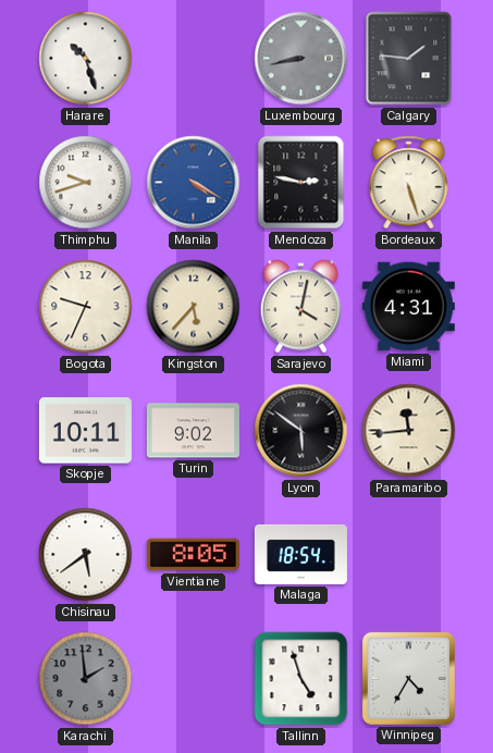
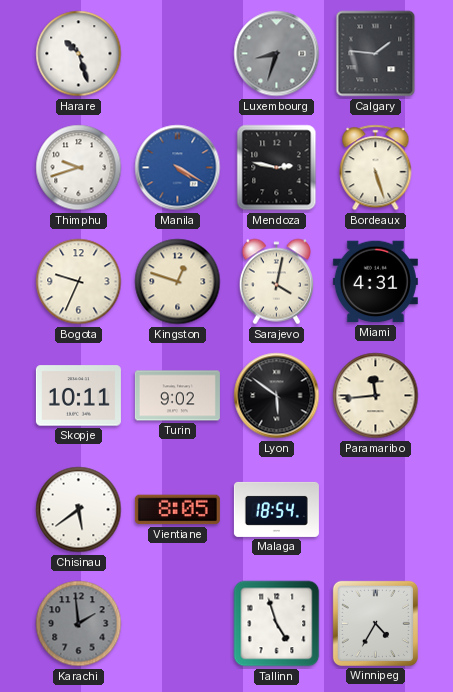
Luxembourg: 8:43 -> 8:33
Kingston: 5:37 -> 12:48
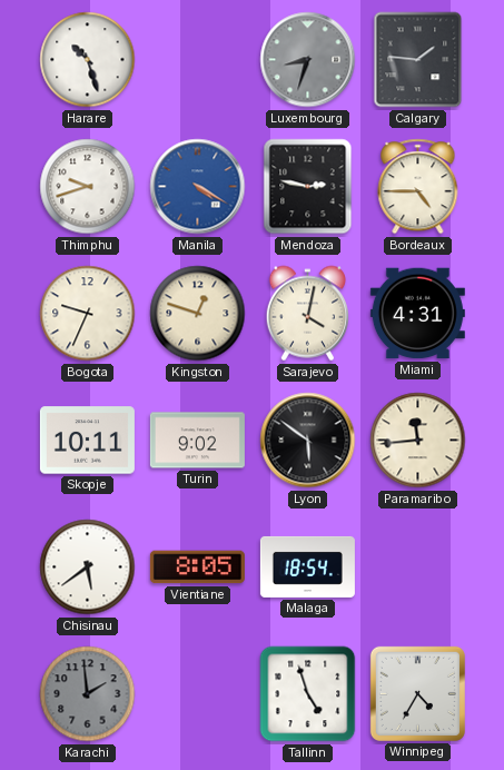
Bordeaux: 5:27 -> 4:45
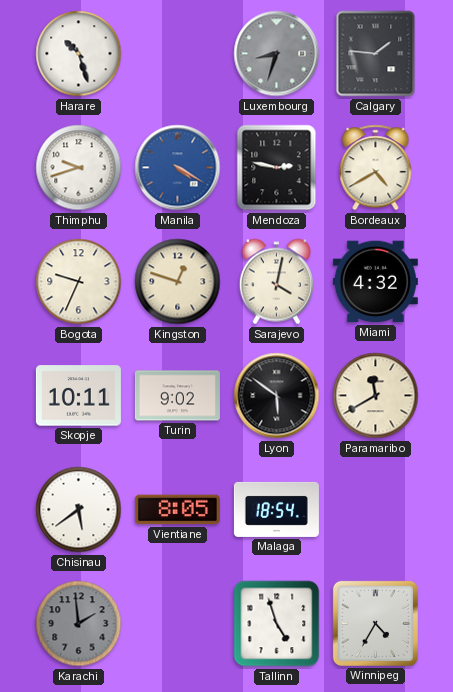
Bordeaux: 4:45 -> 4:40
Miami: 4:31 -> 4:32
Paramaribo: 11:44 -> 11:40
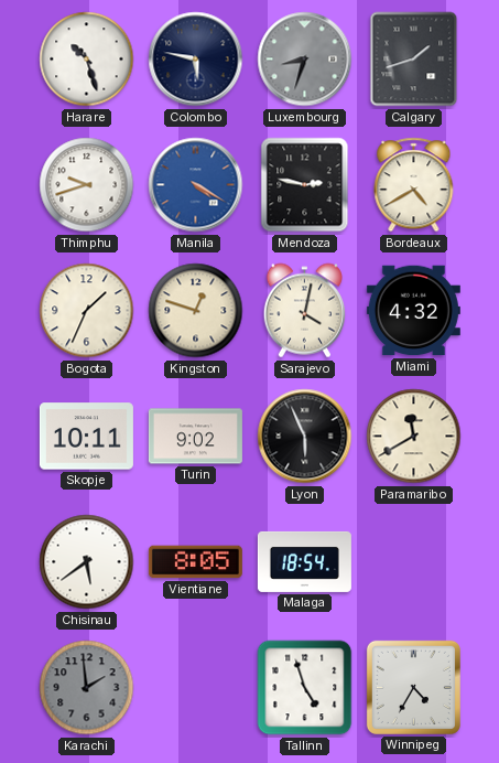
Colombo: none -> 5:47
Calgary: 1:46 -> 1:42
Bogota: 9:34 -> 1:34
Lyon: 5:51 -> 5:56
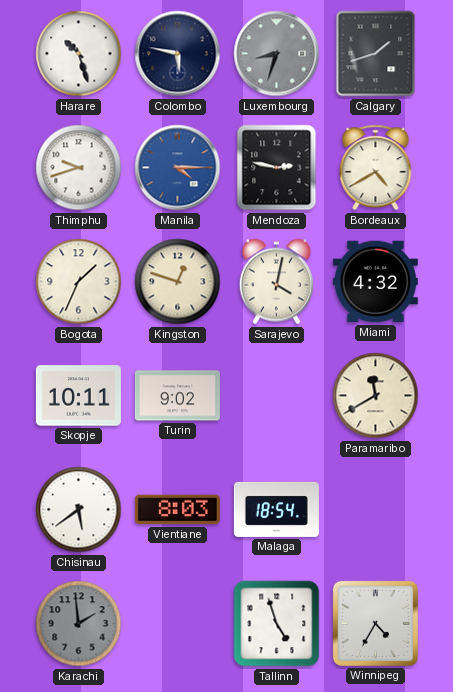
Manila: 4:20 -> 4:15
Lyon: 5:56 -> none
Vientiane: 8:05 -> 8:03
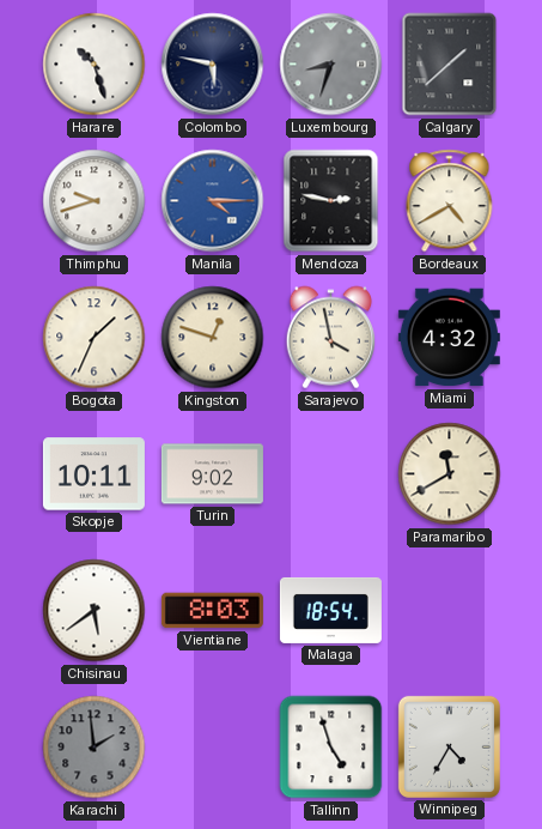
Calgary: 1:42 -> 1:38
Sarajevo: 4:02 -> 3:58
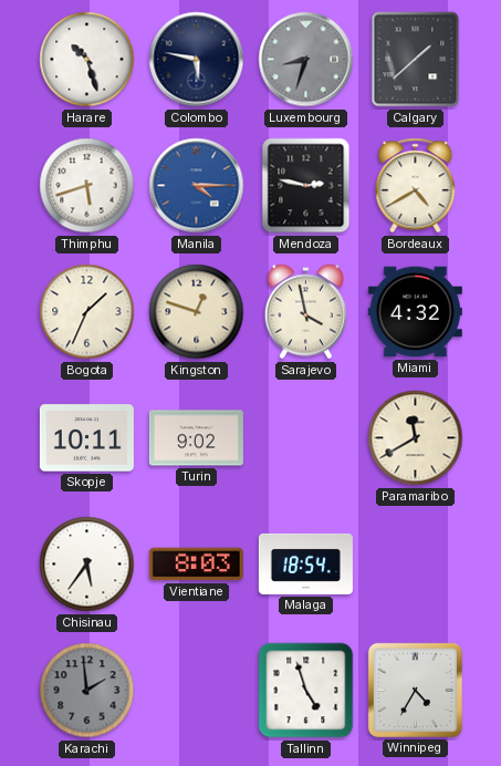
Thimphu: 9:42 -> 5:42
Chisinau: 5:39 -> 5:36
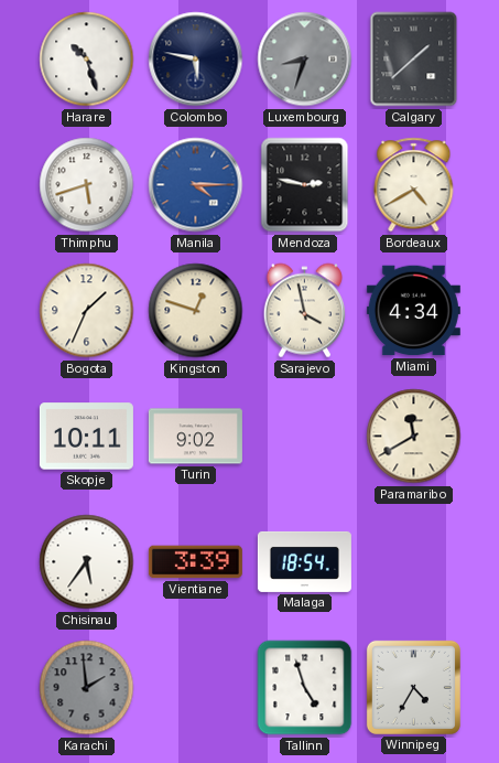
Miami: 4:32 -> 4:34
Vientiane: 8:03 -> 3:39
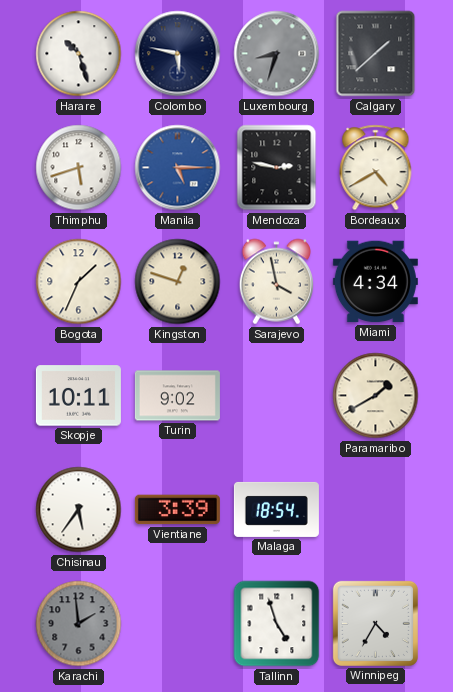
Manila: 4:15 -> 5:15
Paramaribo: 11:40 -> 1:40
